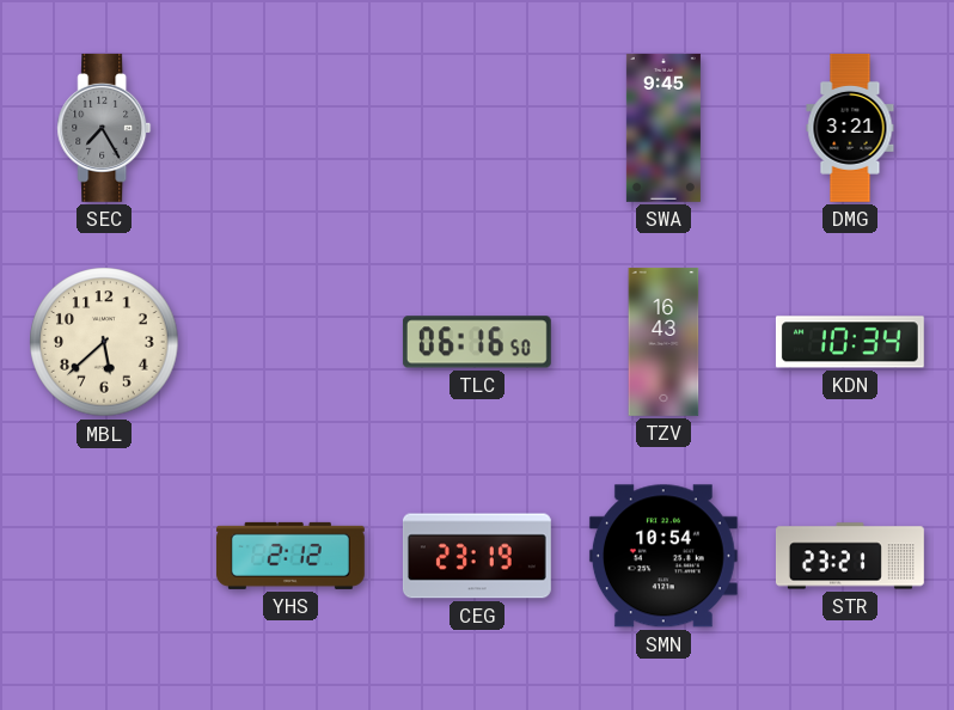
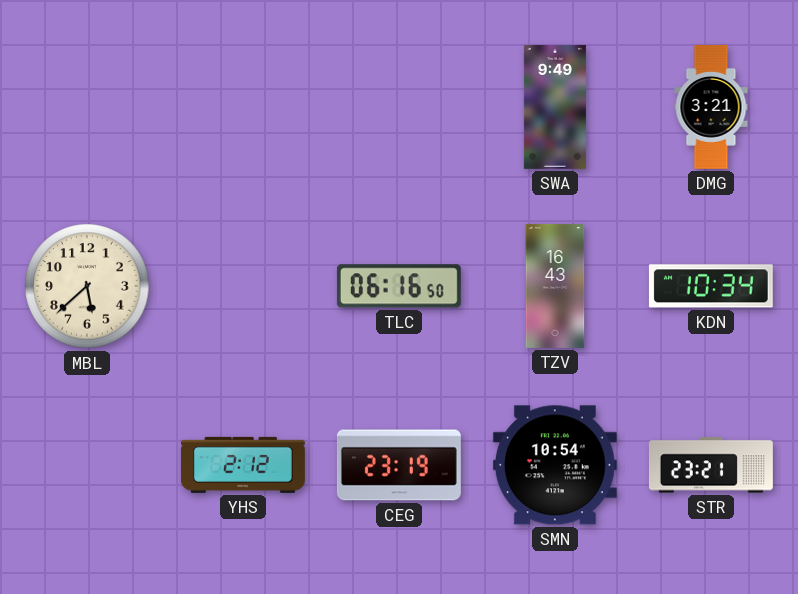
SEC: 7:25 -> none
SWA: 9:45 -> 9:49
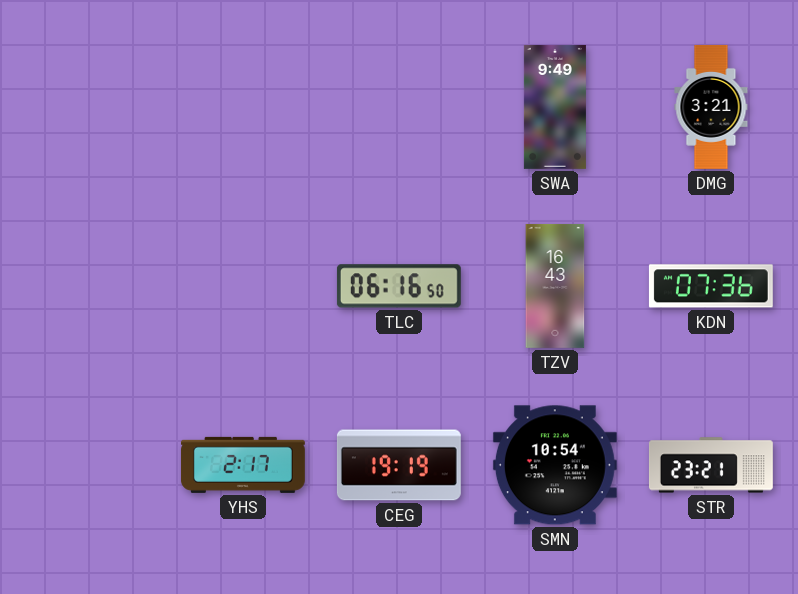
MBL: 5:38 -> none
KDN: 10:34 -> 07:36
YHS: 2:12 -> 2:17
CEG: 23:19 -> 19:19
